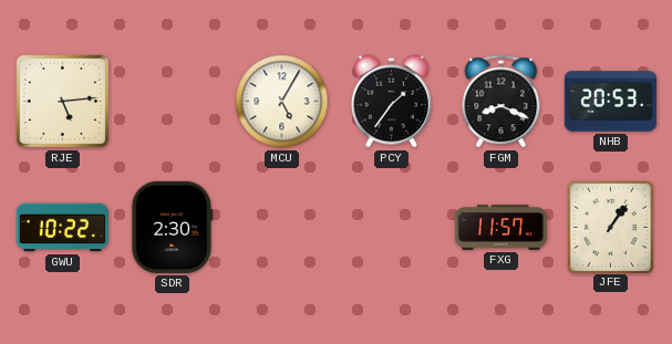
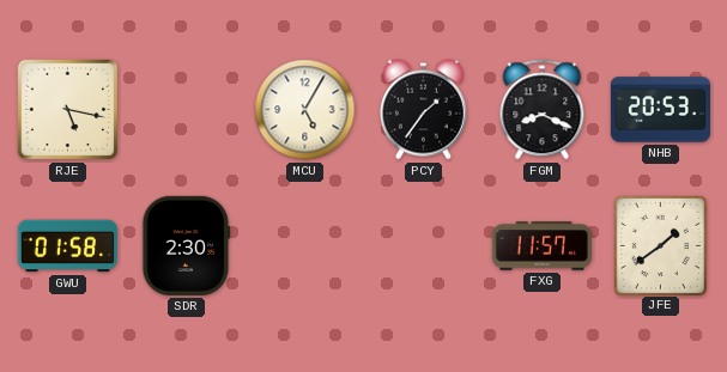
RJE: 5:14 -> 5:17
GWU: 10:22 -> 01:58
JFE: 1:06 -> 1:39
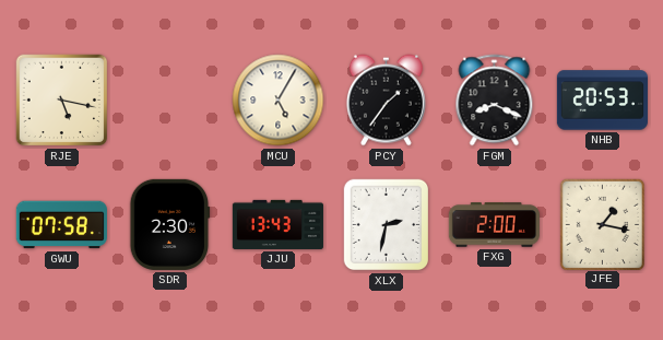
GWU: 01:58 -> 07:58
JJU: none -> 13:43
XLX: none -> 2:32
FXG: 11:57 -> 2:00
JFE: 1:39 -> 1:17
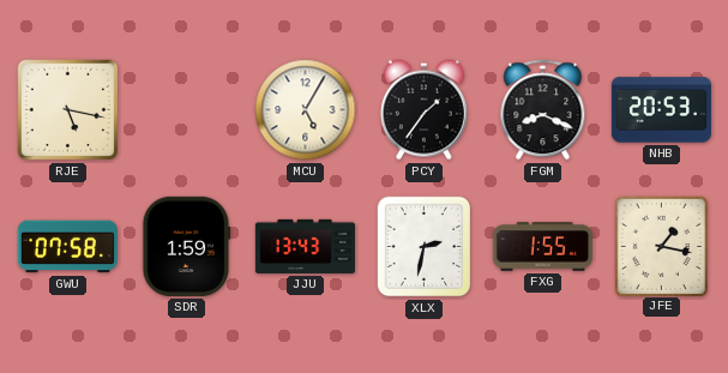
SDR: 2:30 -> 1:59
FXG: 2:00 -> 1:55
